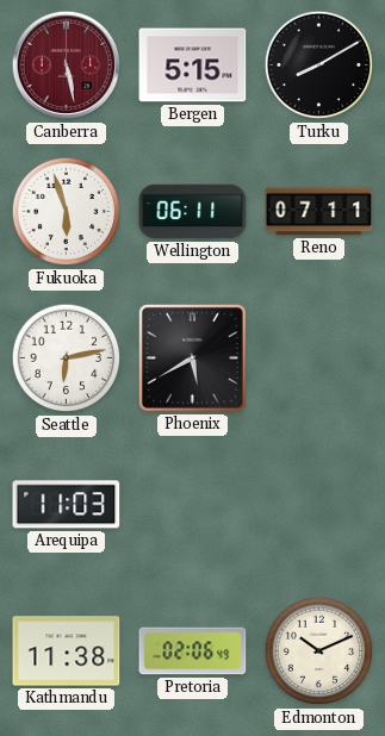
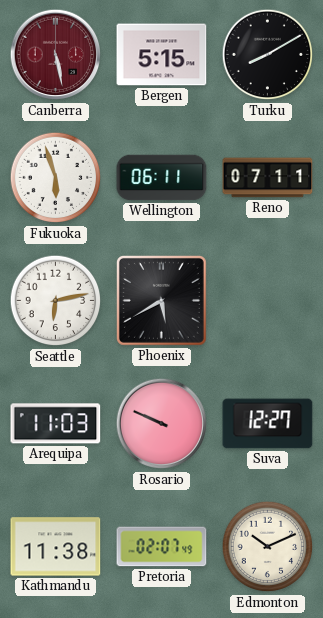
Rosario: none -> 9:49
Suva: none -> 12:27
Pretoria: 02:06 -> 02:07
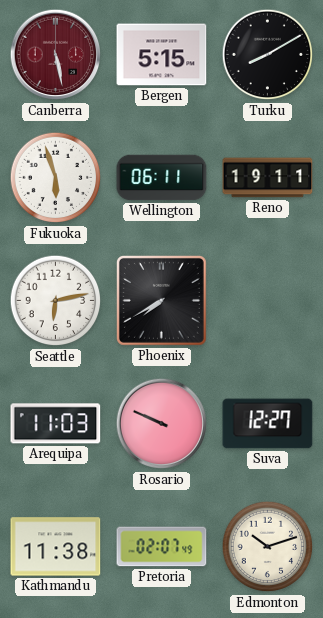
Reno: 07:11 -> 19:11
Phoenix: 5:40 -> 7:40
Edmonton: 10:11 -> 10:12
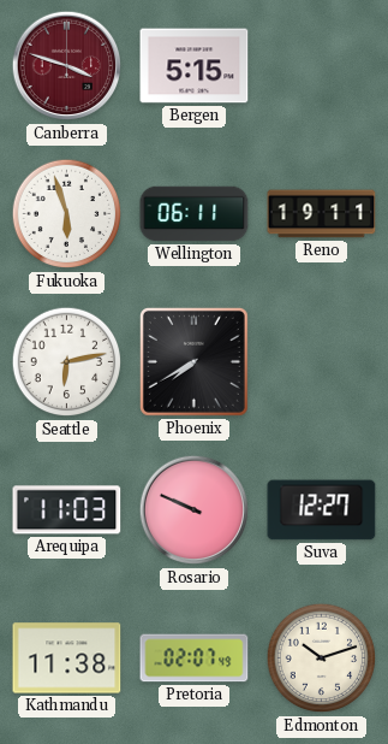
Canberra: 5:28 -> 3:48
Turku: 8:10 -> none
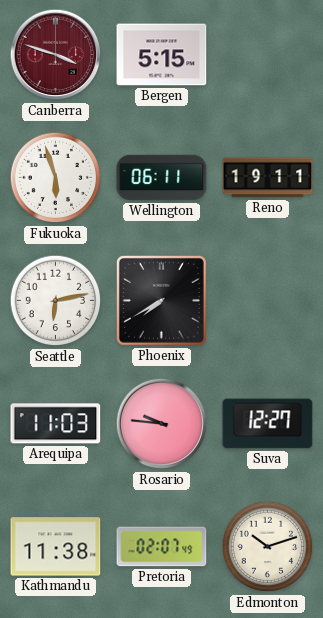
Rosario: 9:49 -> 9:46
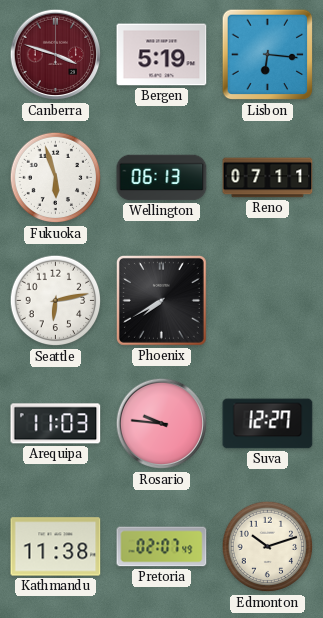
Bergen: 5:15 -> 5:19
Lisbon: none -> 6:16
Wellington: 06:11 -> 06:13
Reno: 19:11 -> 07:11
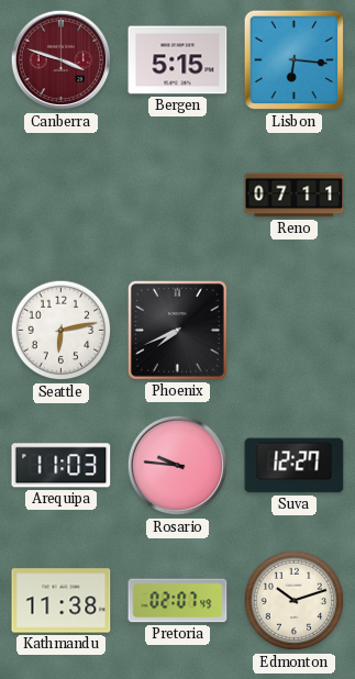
Bergen: 5:19 -> 5:15
Fukuoka: 5:57 -> none
Wellington: 06:13 -> none
Phoenix: 7:40 -> 7:41
